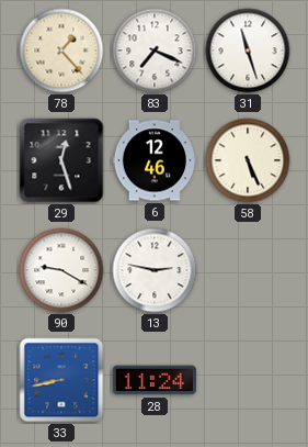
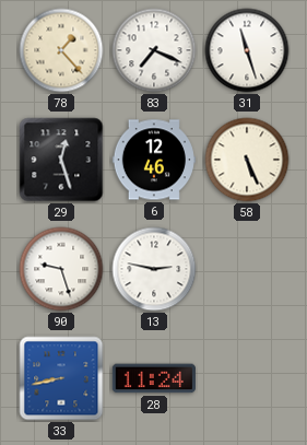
90: 9:20 -> 9:27
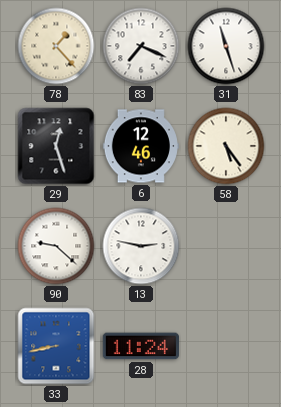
58: 5:26 -> 5:24
90: 9:27 -> 9:22
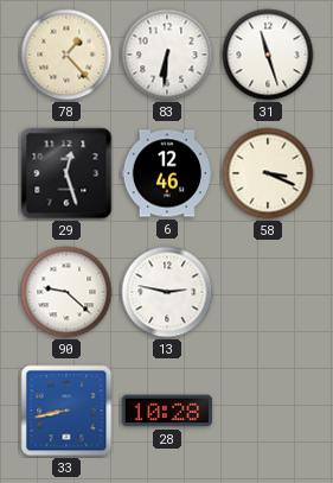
83: 7:19 -> 6:31
58: 5:24 -> 3:19
28: 11:24 -> 10:28
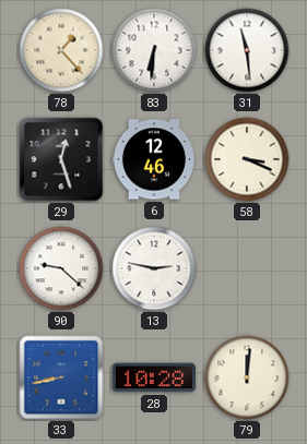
31: 11:27 -> 11:29
79: none -> 12:01
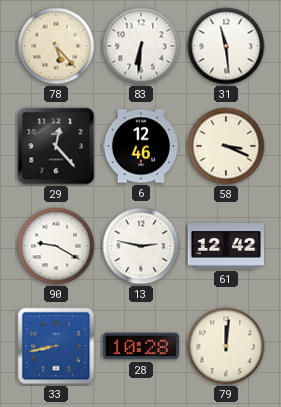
78: 1:23 -> 5:23
29: 12:27 -> 12:23
90: 9:22 -> 9:20
61: none -> 12:42
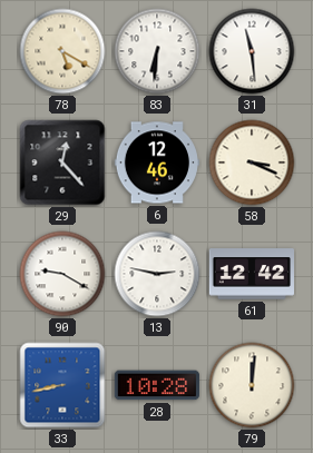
78: 5:23 -> 5:20
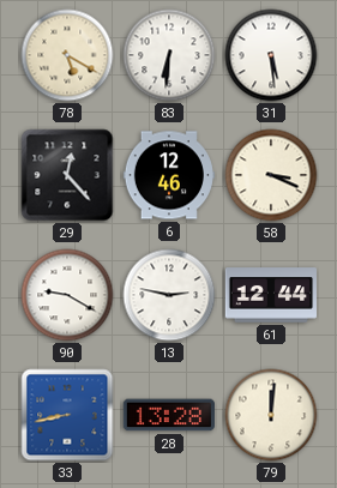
31: 11:29 -> 5:29
61: 12:42 -> 12:44
28: 10:28 -> 13:28
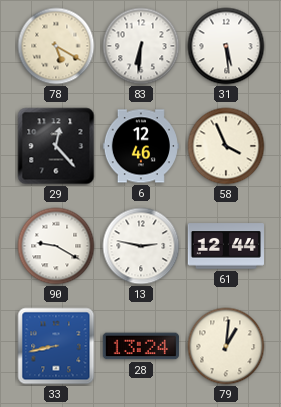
58: 3:19 -> 3:56
28: 13:28 -> 13:24
79: 12:01 -> 1:01
